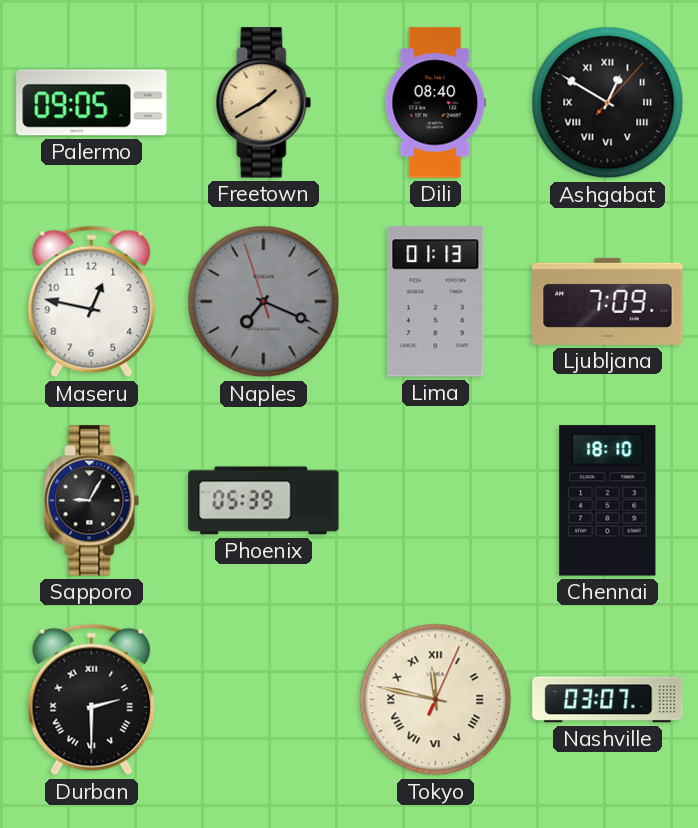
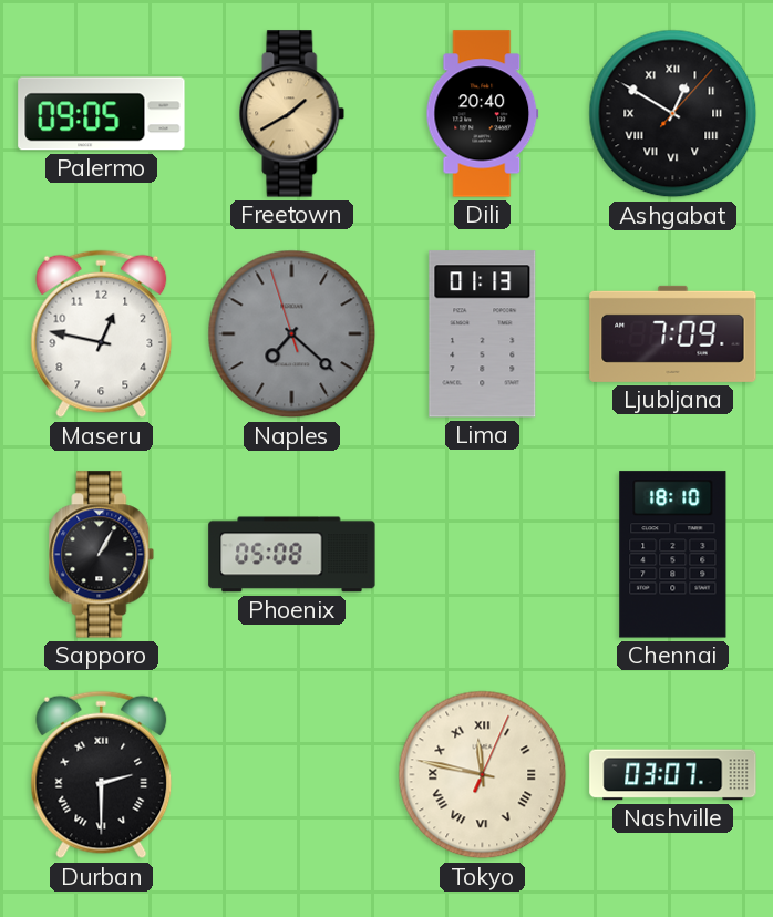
Dili: 08:40 -> 20:40
Naples: 7:18 -> 7:21
Sapporo: 9:05 -> 1:05
Phoenix: 05:39 -> 05:08
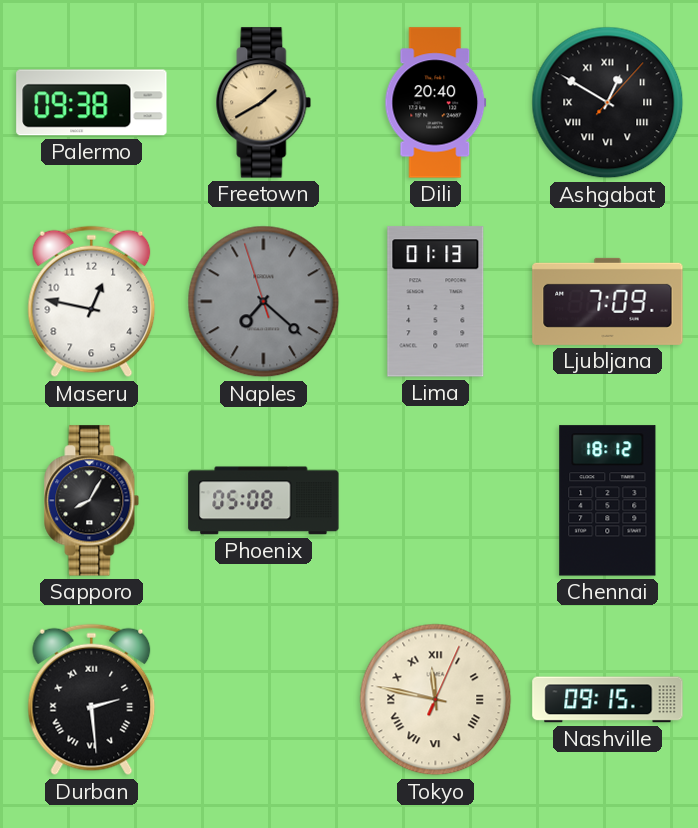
Palermo: 09:05 -> 09:38
Sapporo: 1:05 -> 8:05
Chennai: 18:10 -> 18:12
Durban: 2:30 -> 2:29
Nashville: 03:07 -> 09:15
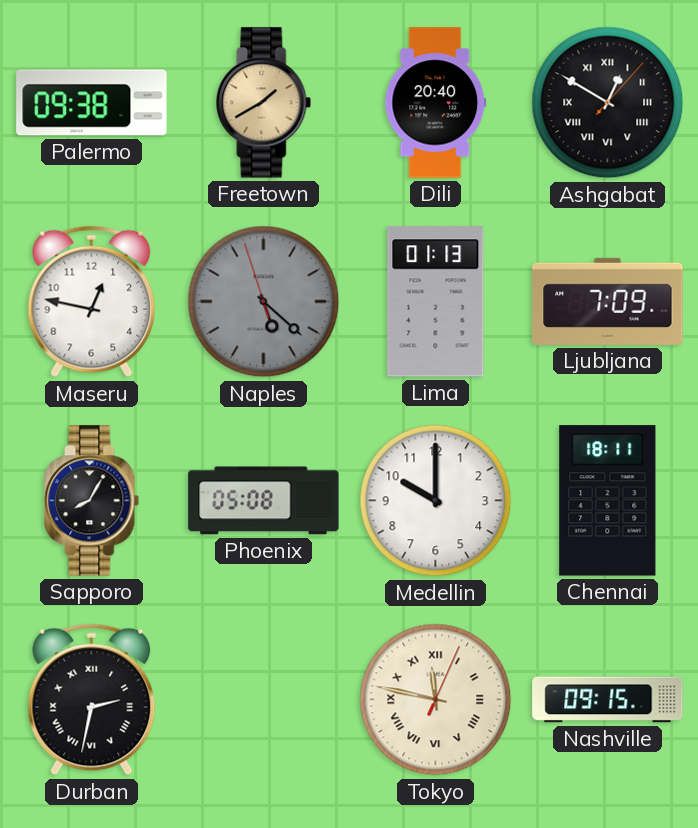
Naples: 7:21 -> 5:21
Medellin: none -> 10:00
Chennai: 18:12 -> 18:11
Durban: 2:29 -> 2:32
